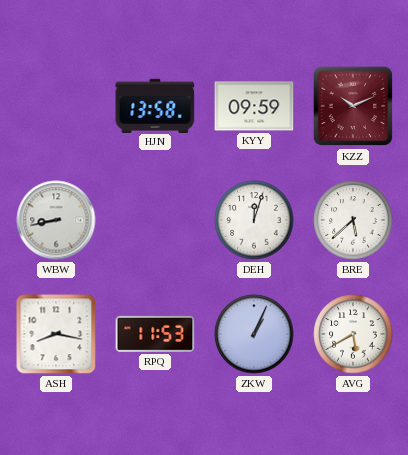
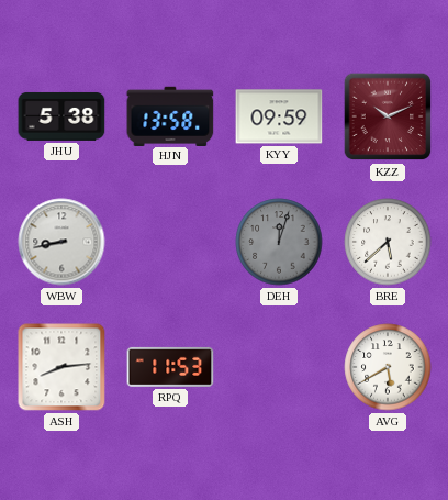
JHU: none -> 5:38
DEH dial: white -> grey
ASH: 8:17 -> 8:14
ZKW: 1:04 -> none
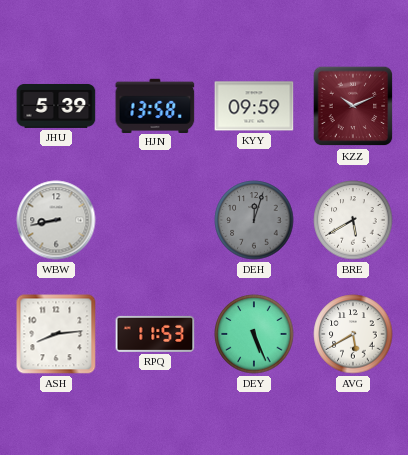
JHU: 5:38 -> 5:39
BRE: 5:38 -> 5:40
DEY: none -> 5:26
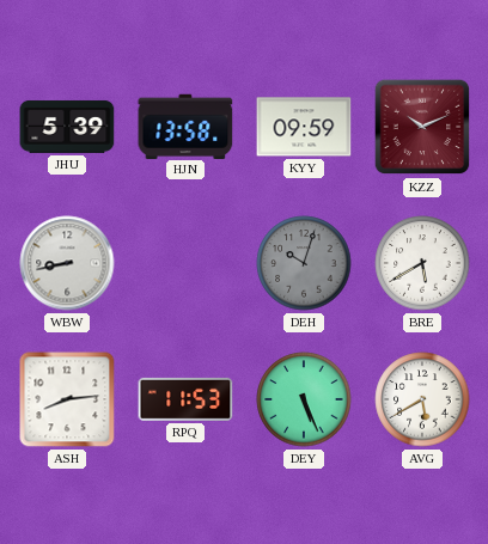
DEH: 12:03 -> 10:03
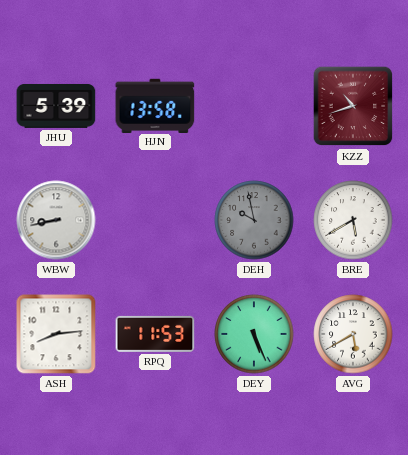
KYY: 09:59 -> none
KZZ: 10:11 -> 10:42
DEH: 10:03 -> 9:58
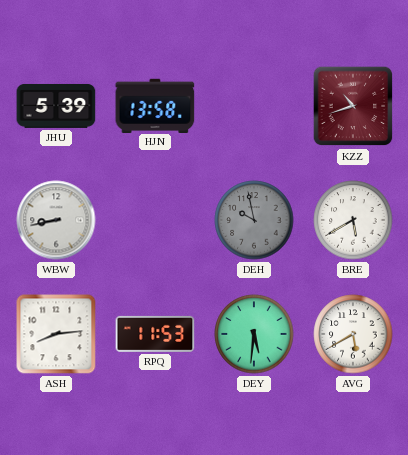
DEY: 5:26 -> 5:31
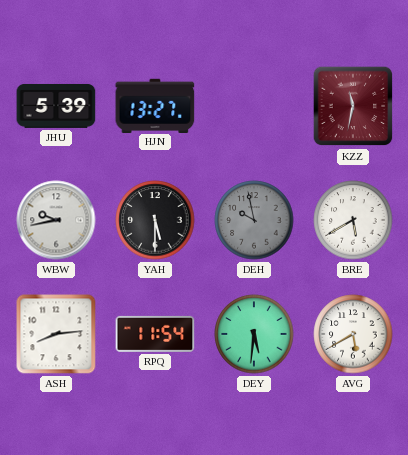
HJN: 13:58 -> 13:27
KZZ: 10:42 -> 11:32
WBW: 8:43 -> 9:43
YAH: none -> 5:30
RPQ: 11:53 -> 11:54
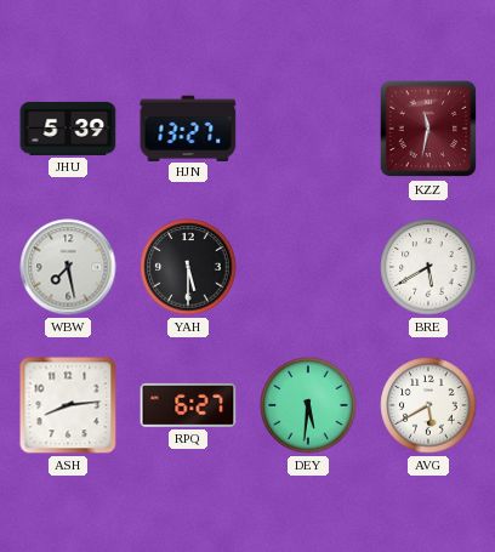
WBW: 9:43 -> 7:28
DEH: 9:58 -> none
RPQ: 11:54 -> 6:27
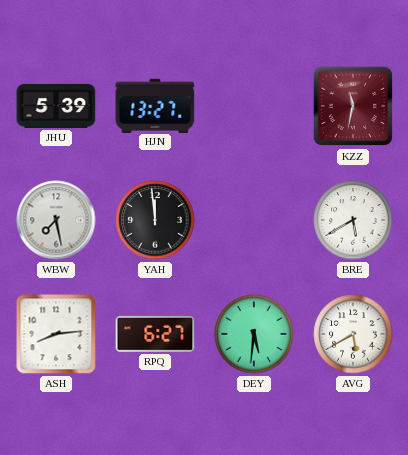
YAH: 5:30 -> 11:59
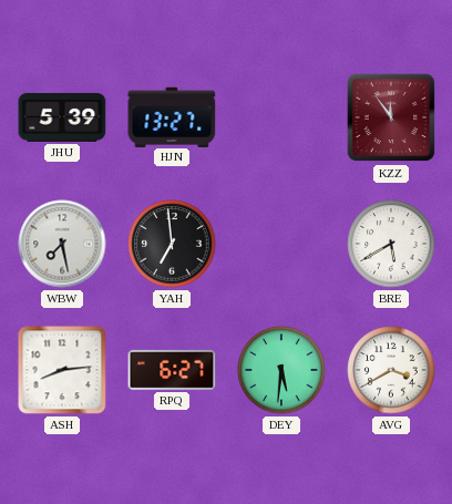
KZZ: 11:32 -> 11:54
YAH: 11:59 -> 6:59
AVG: 5:40 -> 3:40
